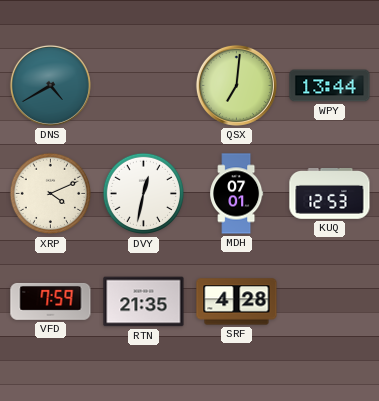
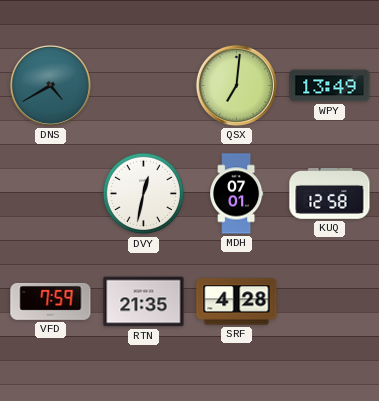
WPY: 13:44 -> 13:49
XRP: 4:11 -> none
KUQ: 12:53 -> 12:58
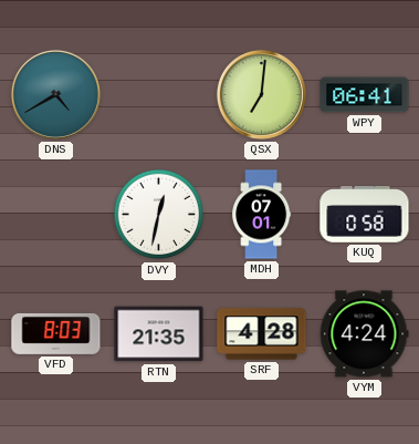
WPY: 13:49 -> 06:41
KUQ: 12:58 -> 0:58
VFD: 7:59 -> 8:03
VYM: none -> 4:24
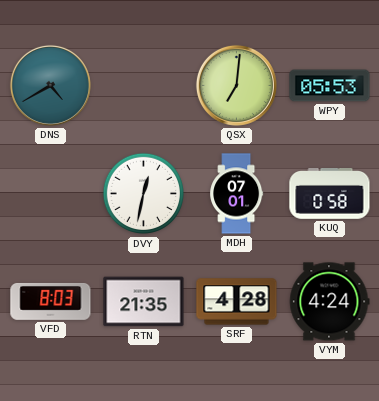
WPY: 06:41 -> 05:53
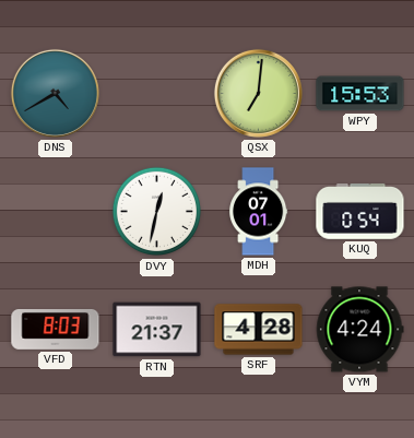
WPY: 05:53 -> 15:53
KUQ: 0:58 -> 0:54
RTN: 21:35 -> 21:37
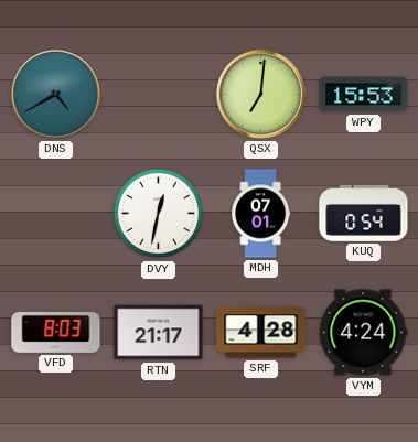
RTN: 21:37 -> 21:17
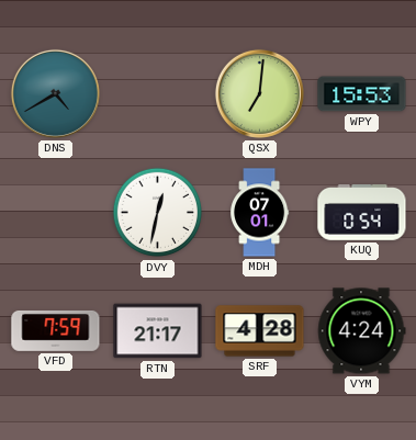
VFD: 8:03 -> 7:59
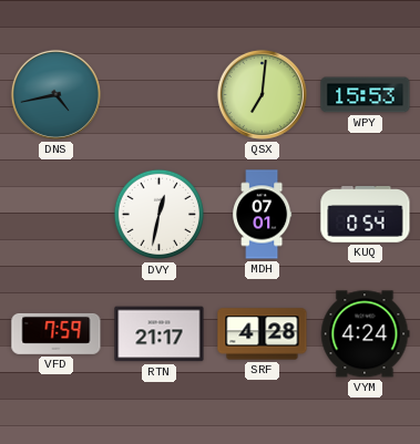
DNS: 4:40 -> 4:43
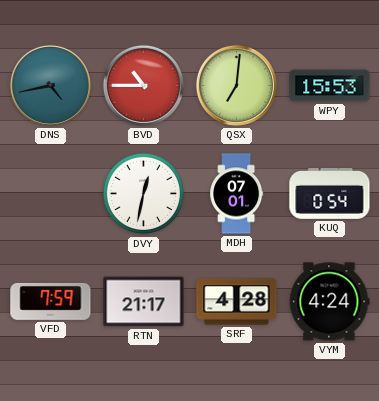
BVD: none -> 10:45
